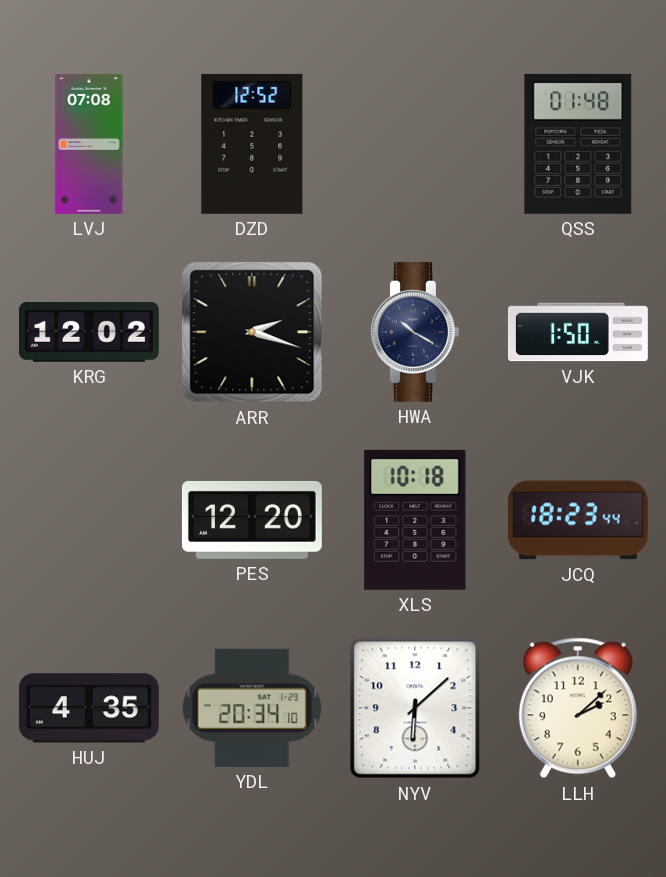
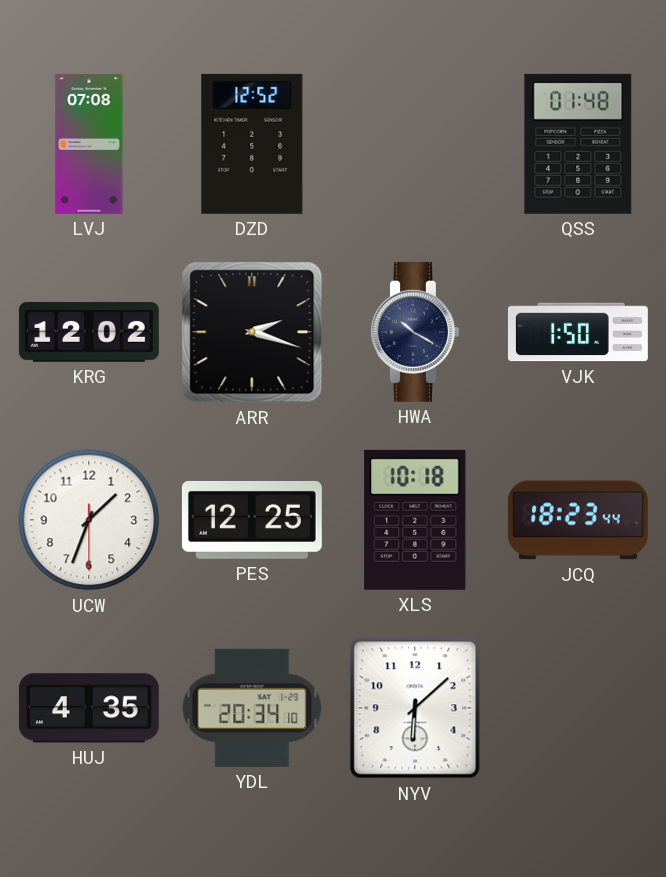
UCW: none -> 1:33
PES: 12:20 -> 12:25
LLH: 2:08 -> none
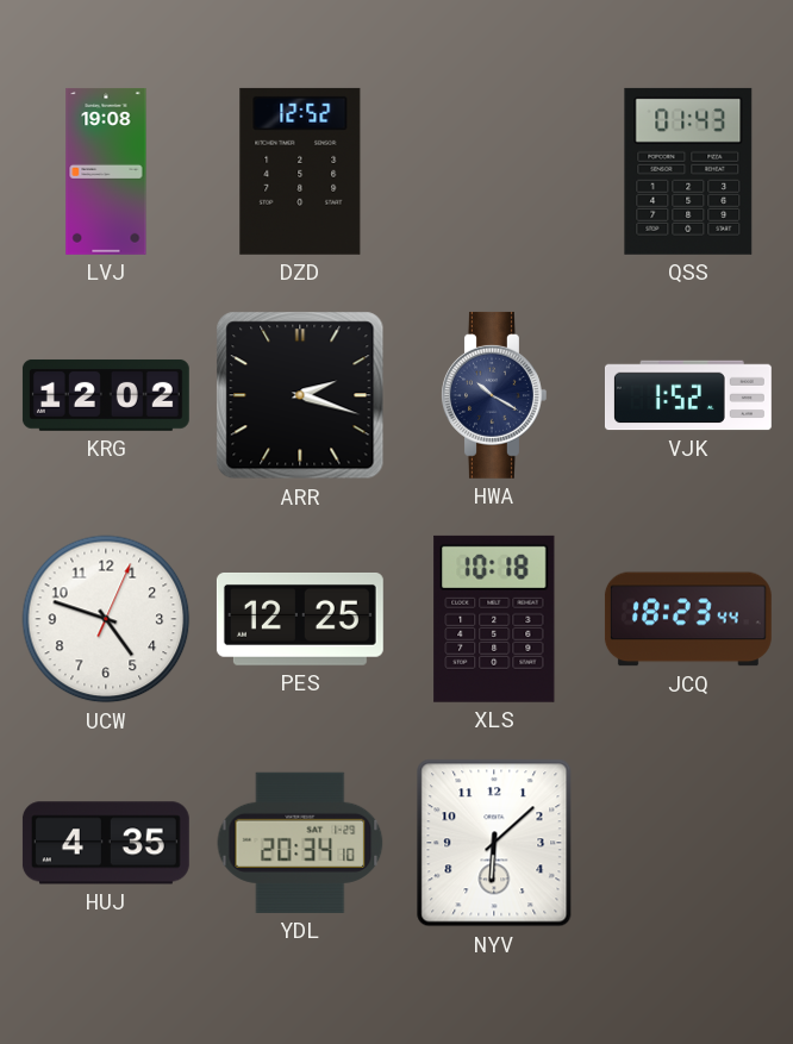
LVJ: 07:08 -> 19:08
QSS: 01:48 -> 01:43
VJK: 1:50 -> 1:52
UCW: 1:33 -> 4:48
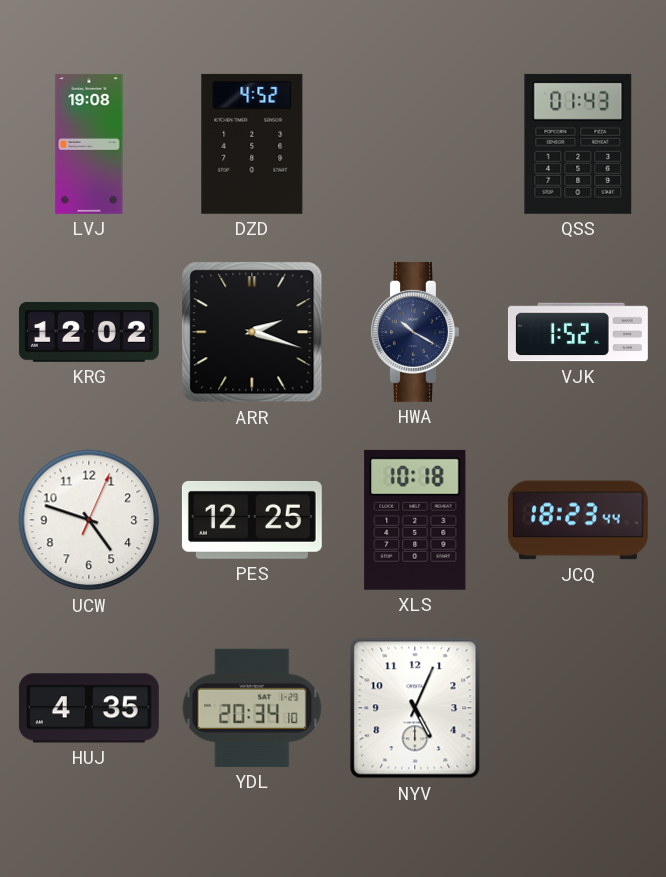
DZD: 12:52 -> 4:52
NYV: 6:08 -> 5:04
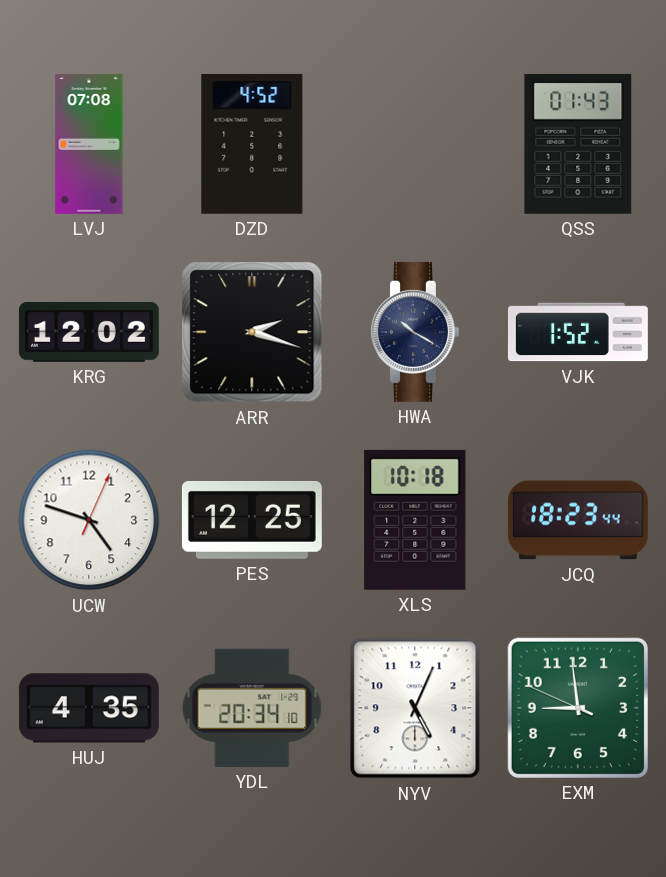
LVJ: 19:08 -> 07:08
EXM: none -> 8:58
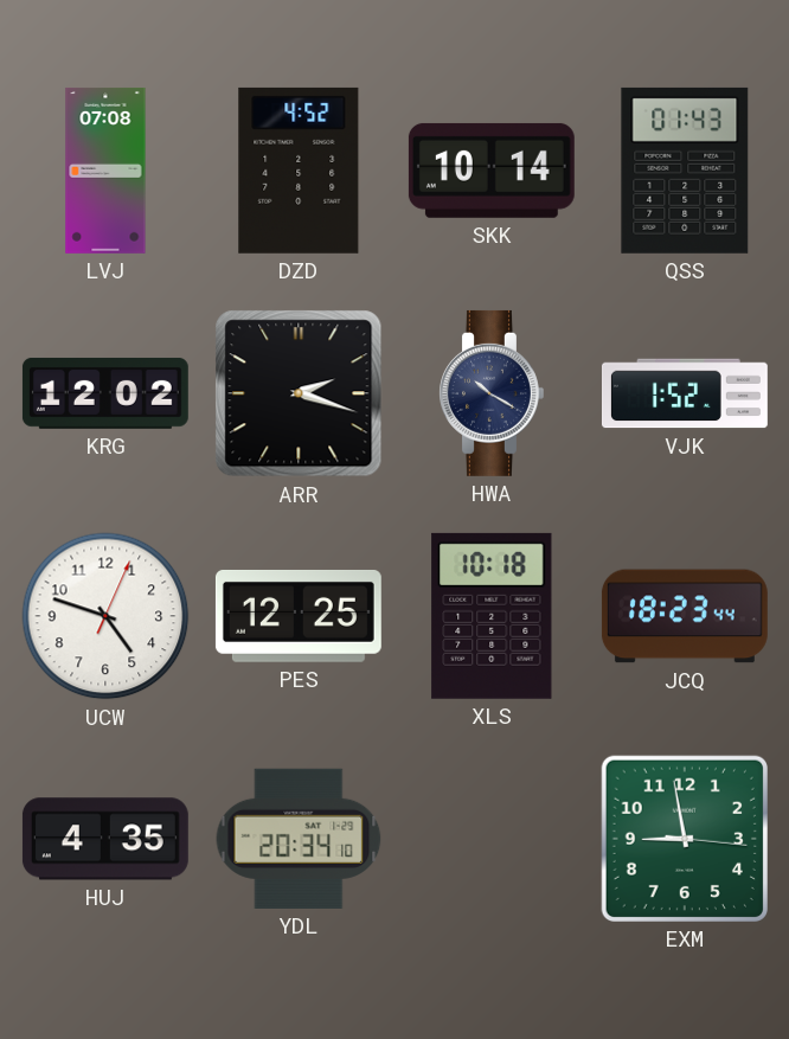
SKK: none -> 10:14
NYV: 5:04 -> none
EXM: 8:58:49 -> 8:58:16
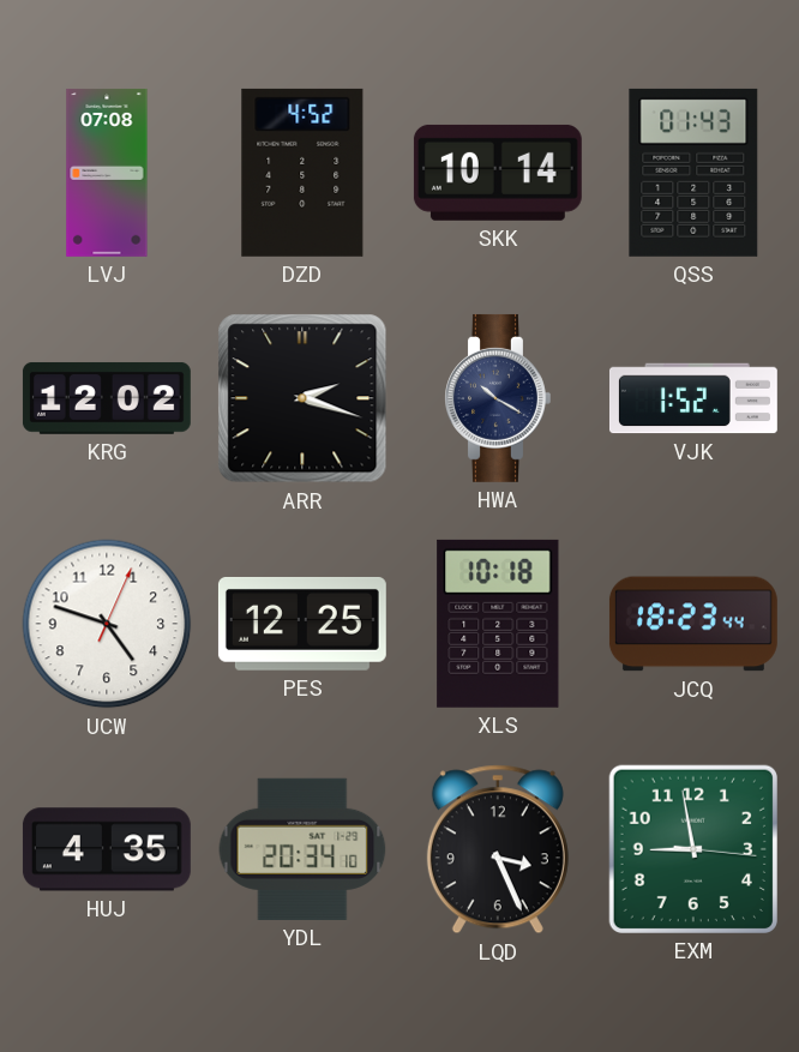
LQD: none -> 3:26
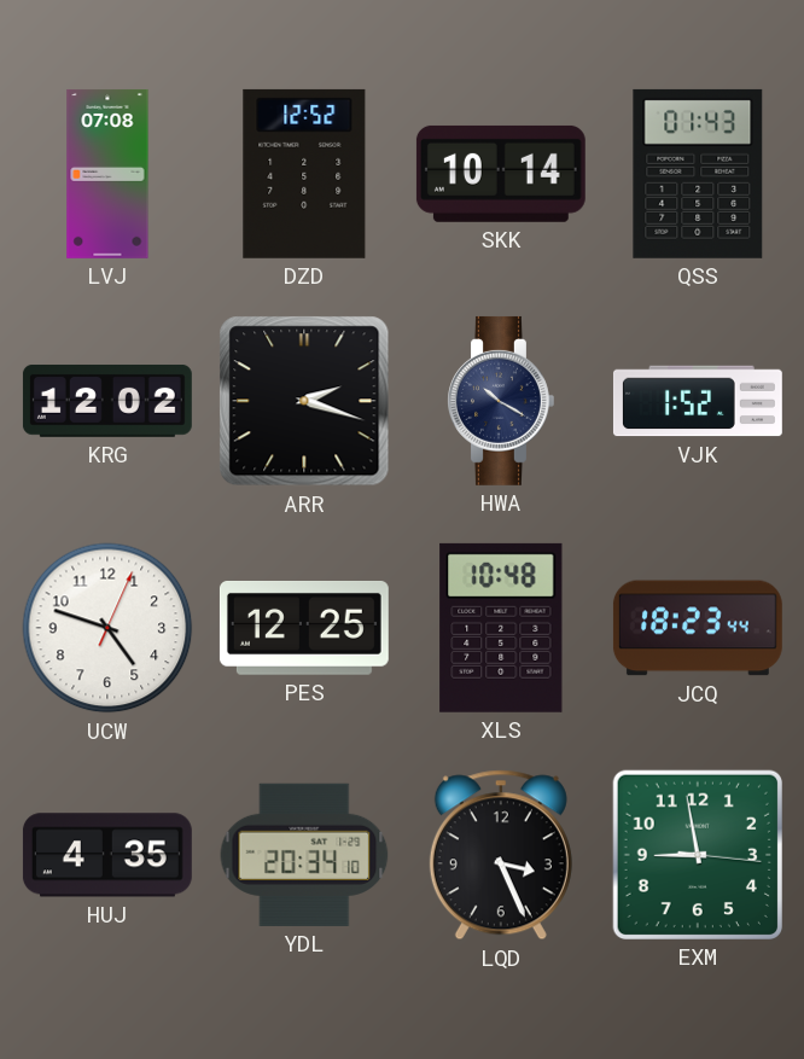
DZD: 4:52 -> 12:52
XLS: 10:18 -> 10:48
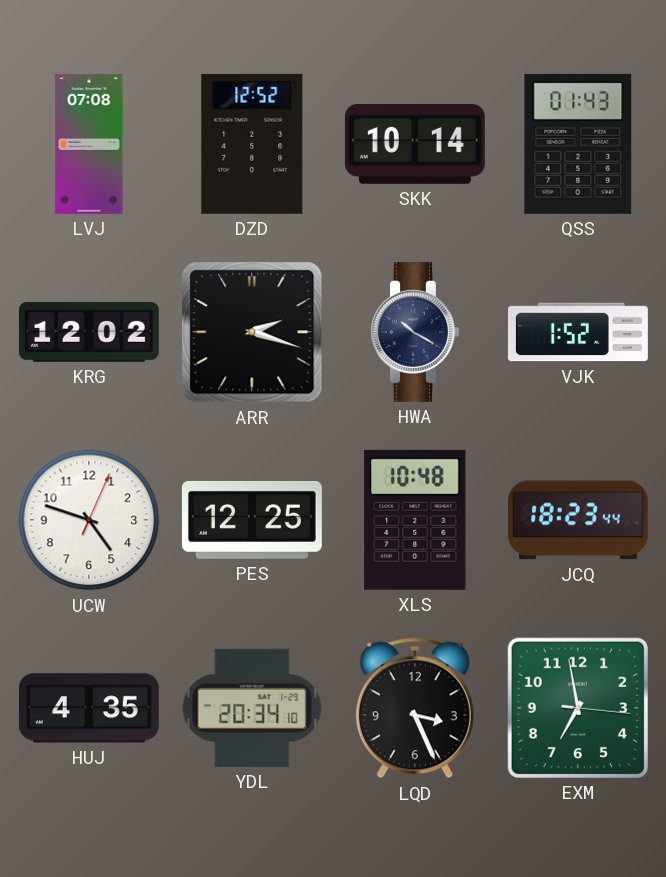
EXM: 8:58 -> 6:58
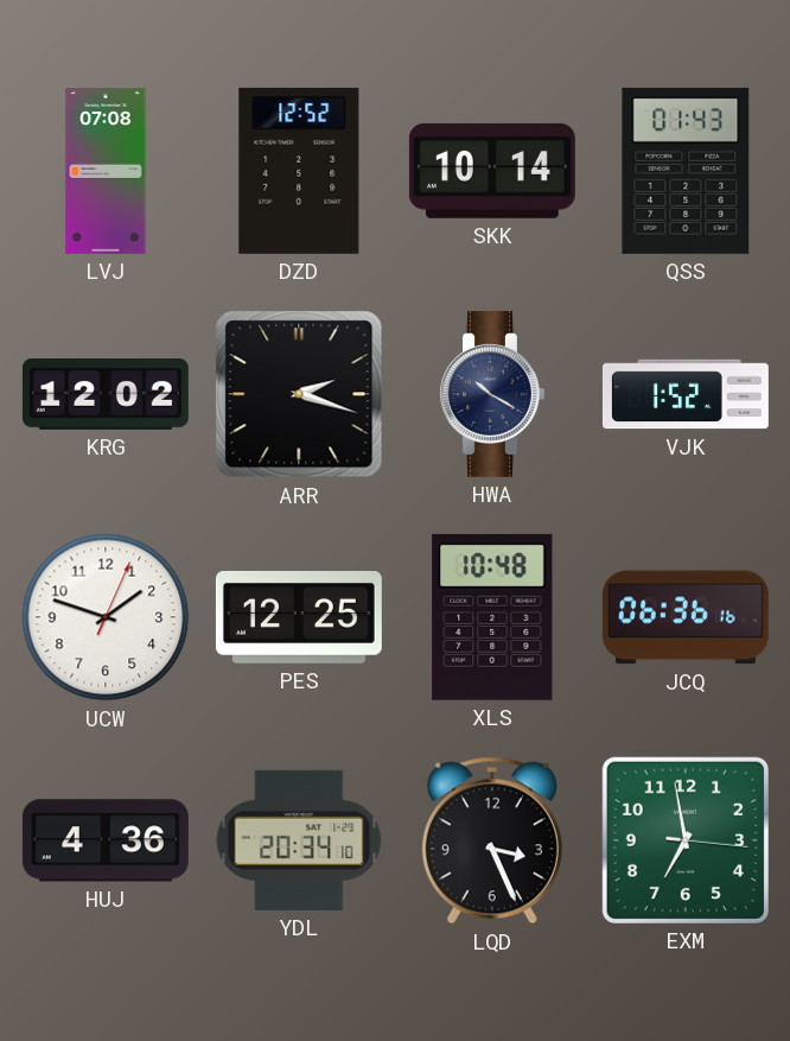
UCW: 4:48 -> 1:48
JCQ: 18:23 -> 06:36
HUJ: 4:35 -> 4:36
